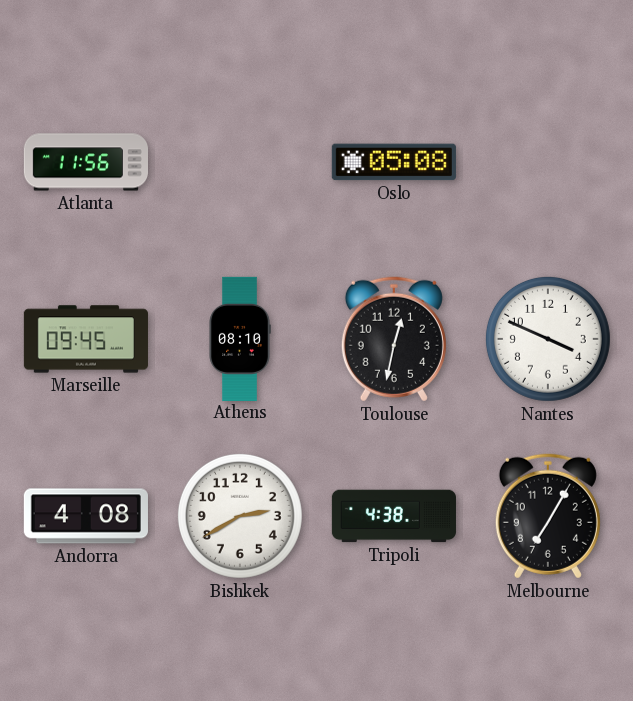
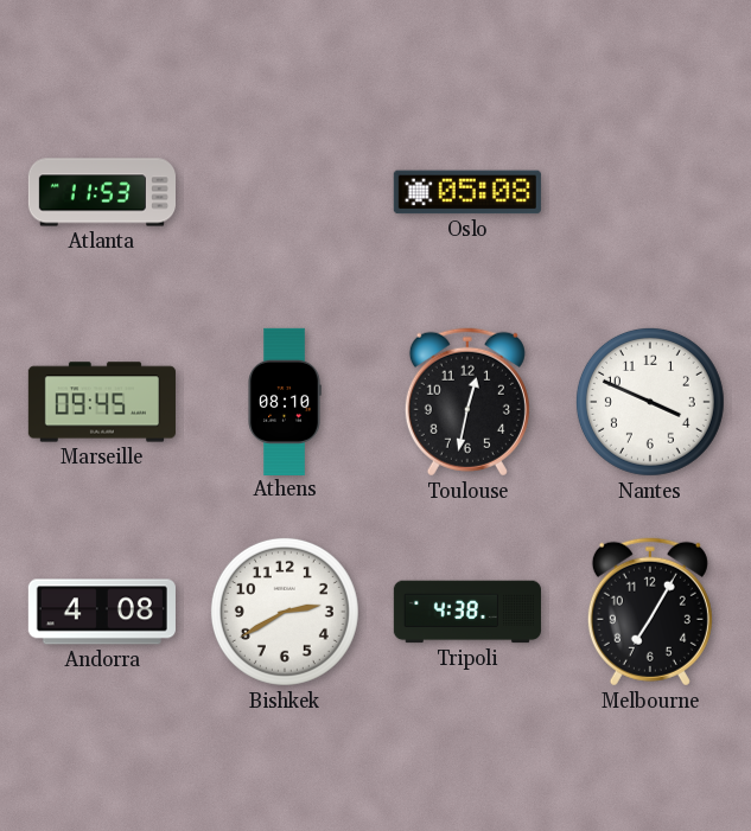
Atlanta: 11:56 -> 11:53
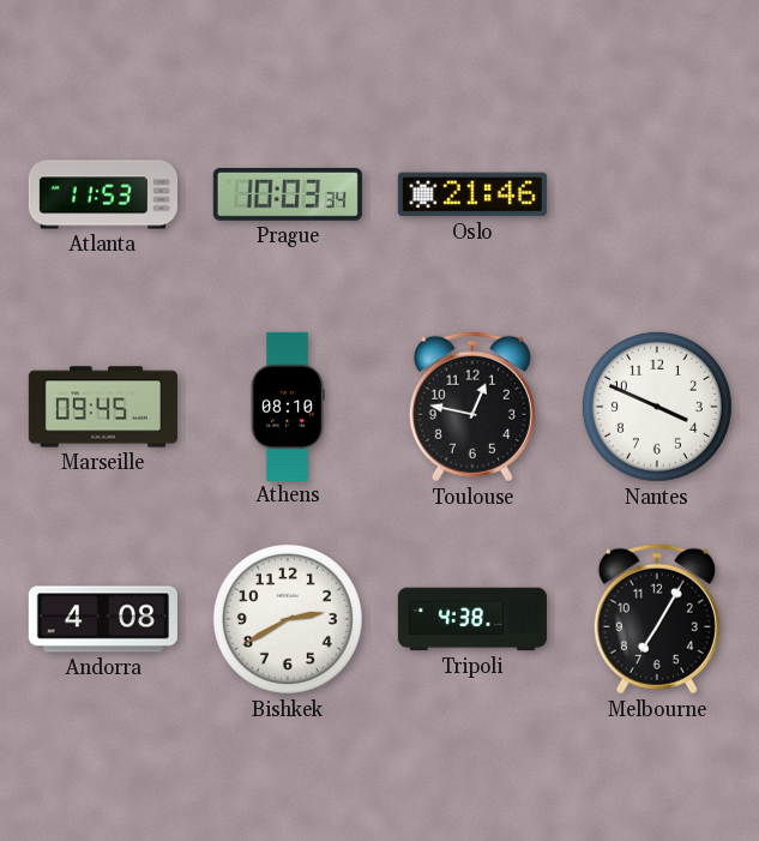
Prague: none -> 10:03
Oslo: 05:08 -> 21:46
Toulouse: 12:32 -> 12:47
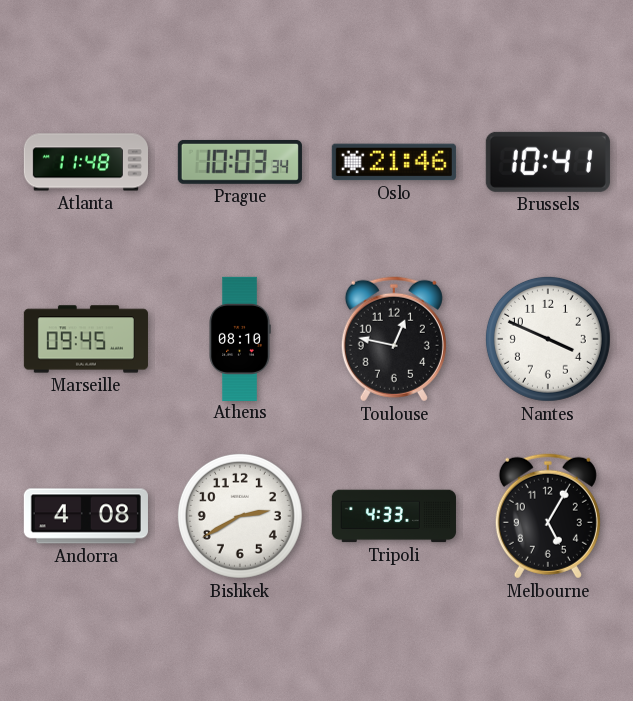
Atlanta: 11:53 -> 11:48
Brussels: none -> 10:41
Tripoli: 4:38 -> 4:33
Melbourne: 7:05 -> 5:05
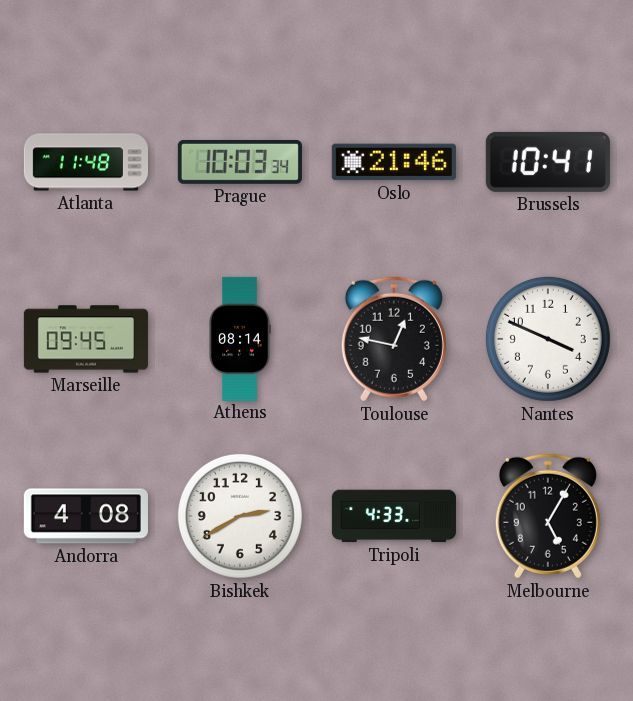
Athens: 08:10 -> 08:14
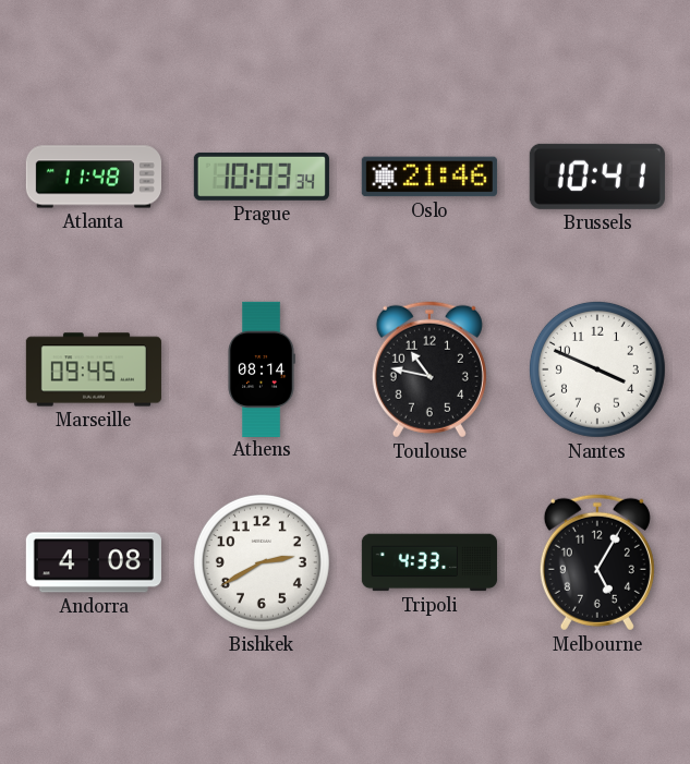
Toulouse: 12:47 -> 10:47
